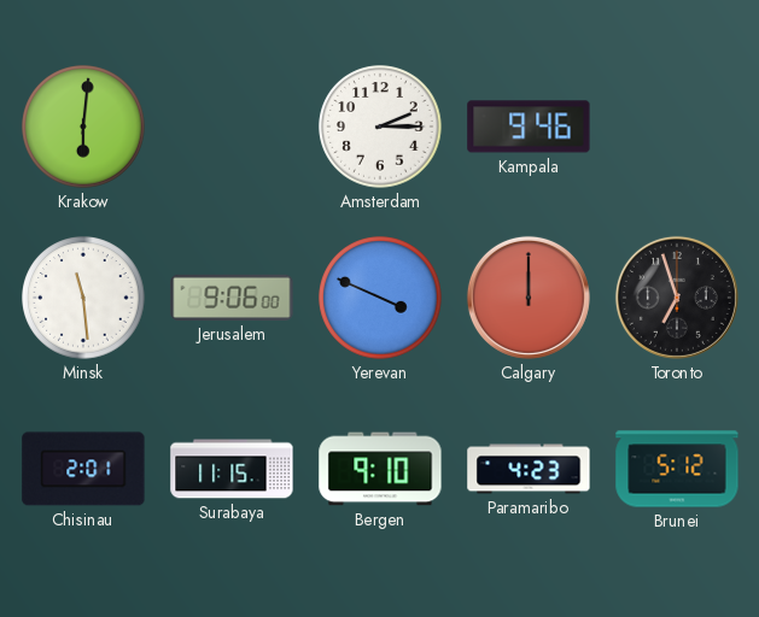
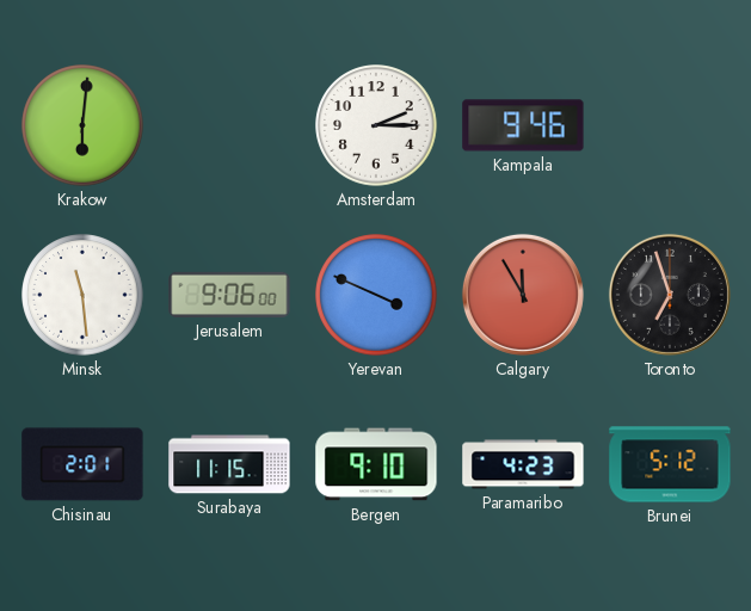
Calgary: 12:00 -> 11:55
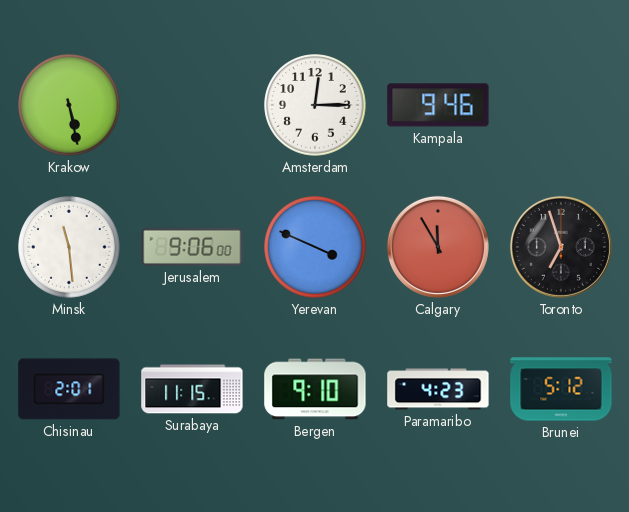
Krakow: 6:01 -> 5:28
Amsterdam: 2:15 -> 12:15
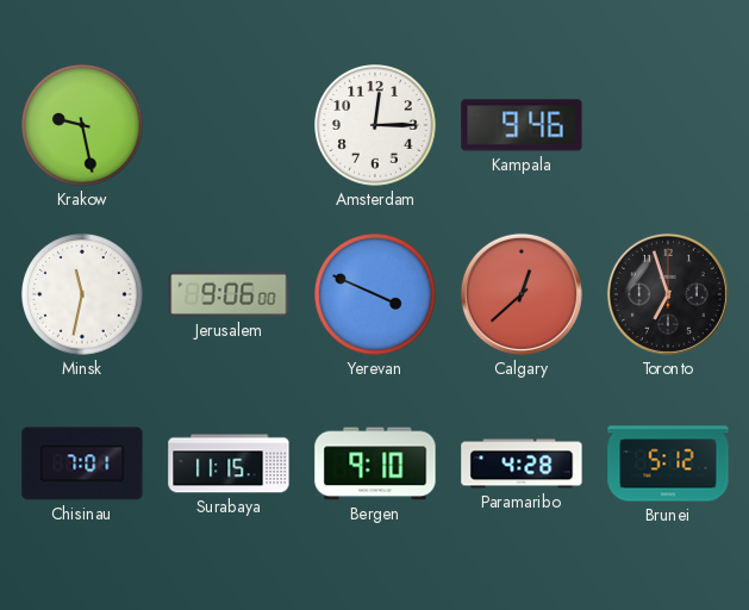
Krakow: 5:28 -> 9:28
Minsk: 11:29 -> 11:32
Calgary: 11:55 -> 12:38
Chisinau: 2:01 -> 7:01
Paramaribo: 4:23 -> 4:28
